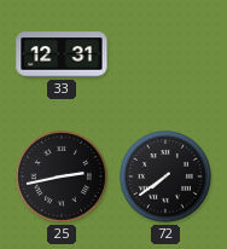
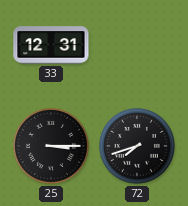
25: 2:43 -> 3:15
72: 7:39 -> 7:42
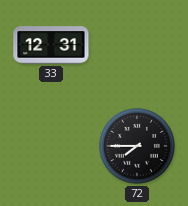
25: 3:15 -> none
72: 7:42 -> 7:45
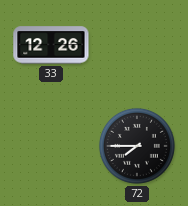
33: 12:31 -> 12:26
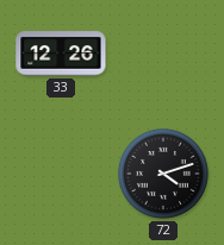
72: 7:45 -> 4:12
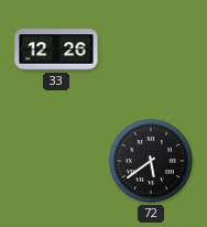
72: 4:12 -> 5:39
